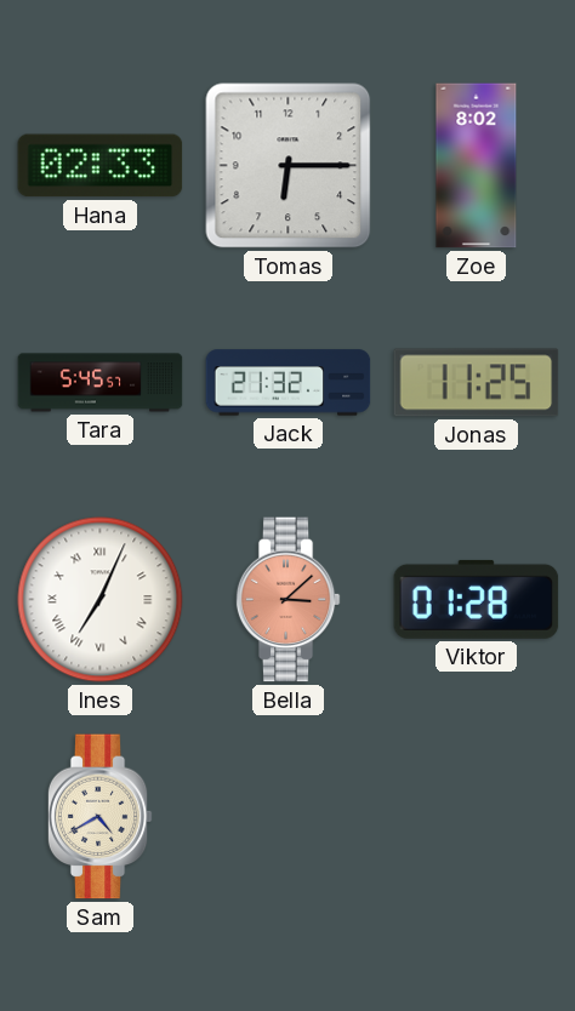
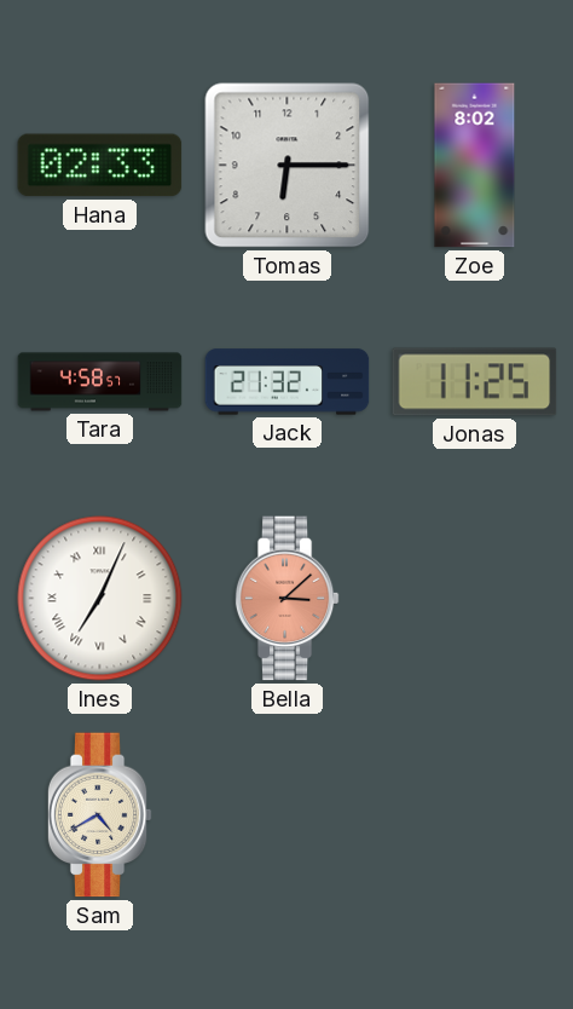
Tara: 5:45 -> 4:58
Viktor: 01:28 -> none
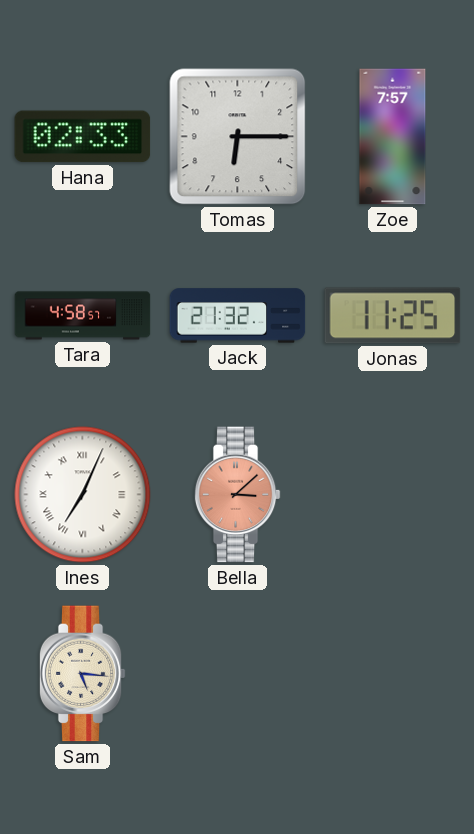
Zoe: 8:02 -> 7:57
Sam: 4:40 -> 5:16
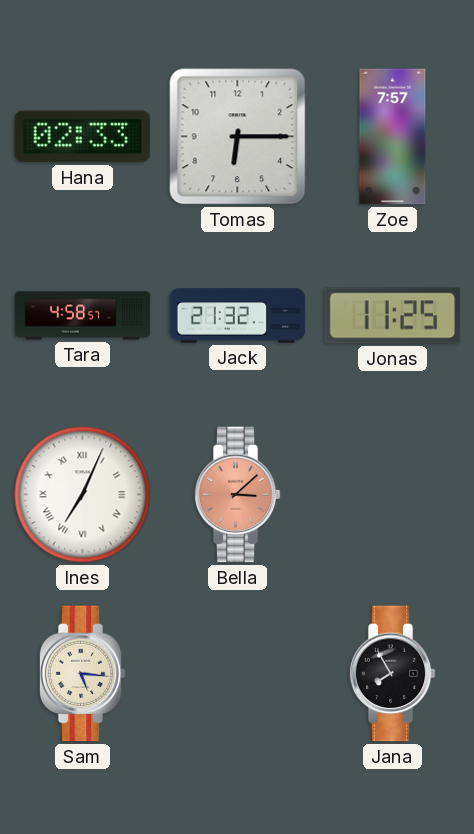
Jana: none -> 7:55
